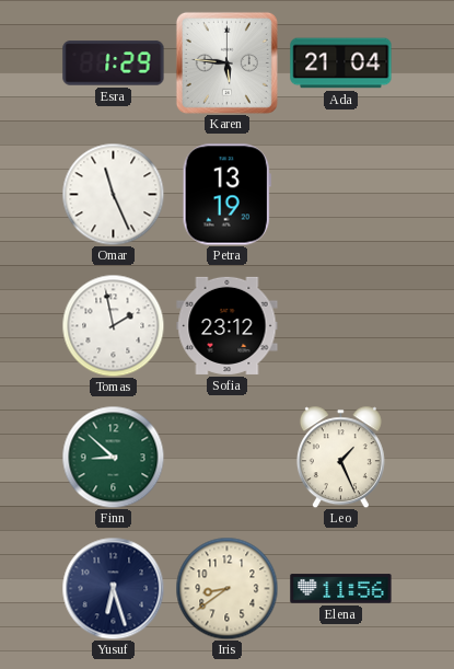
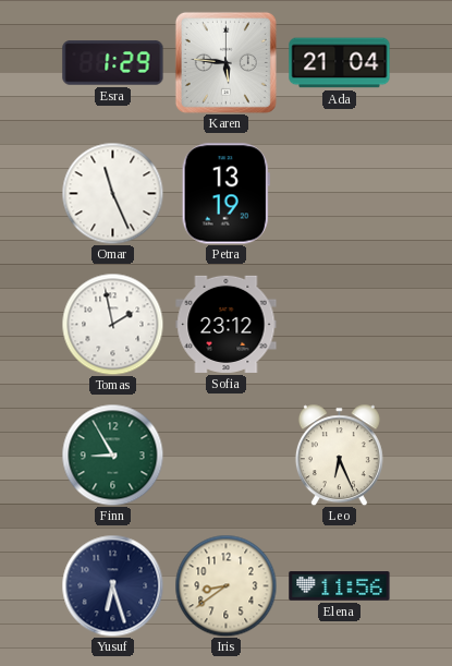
Finn: 8:52 -> 8:55
Leo: 1:26 -> 6:26
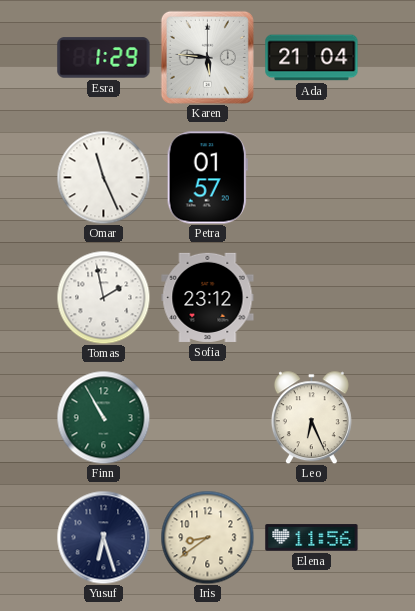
Petra: 13:19 -> 01:57
Finn: 8:55 -> 10:55
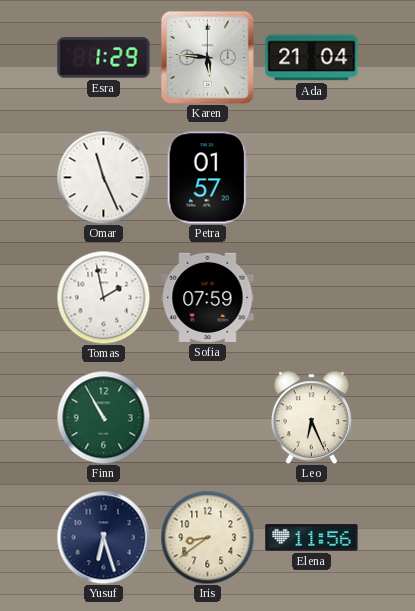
Sofia: 23:12 -> 07:59
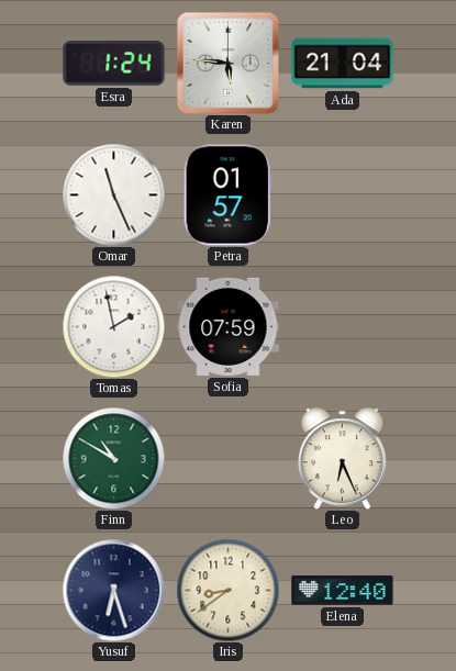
Esra: 1:29 -> 1:24
Finn: 10:55 -> 10:50
Elena: 11:56 -> 12:40
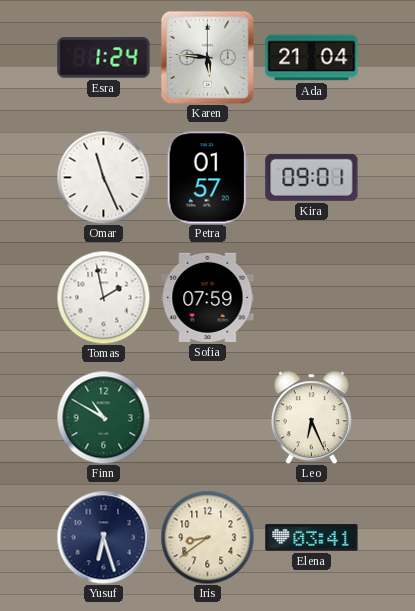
Kira: none -> 09:01
Elena: 12:40 -> 03:41
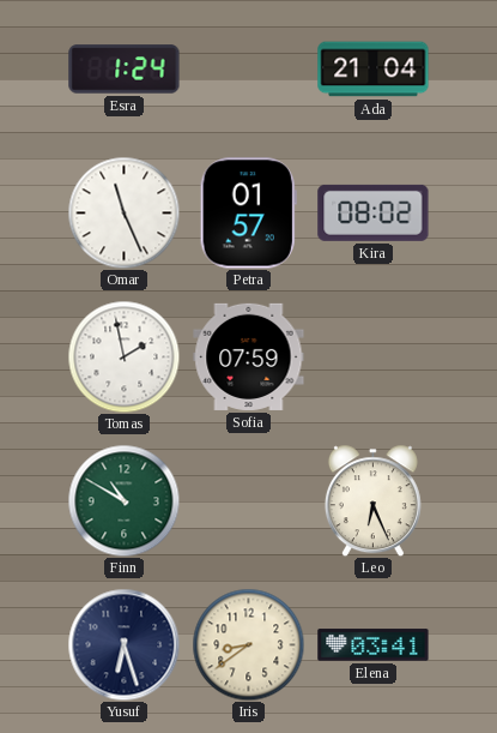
Karen: 5:46 -> none
Kira: 09:01 -> 08:02
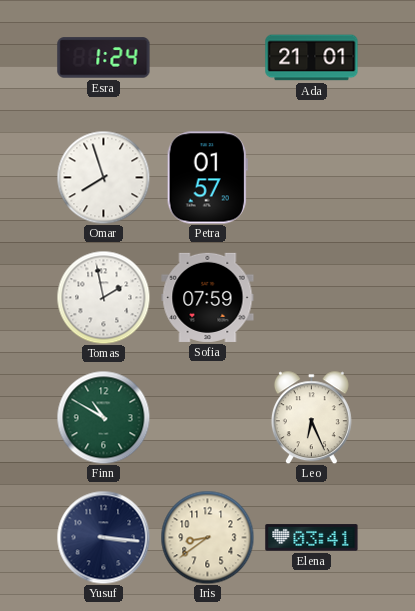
Ada: 21:04 -> 21:01
Omar: 11:26 -> 7:57
Kira: 08:02 -> none
Yusuf: 6:27 -> 3:16
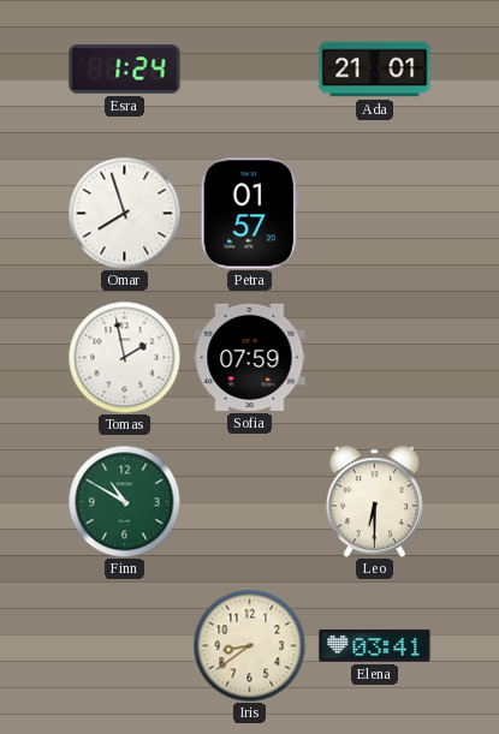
Leo: 6:26 -> 6:30
Yusuf: 3:16 -> none
